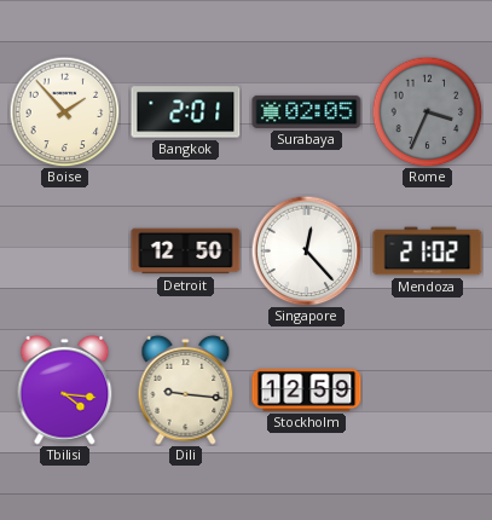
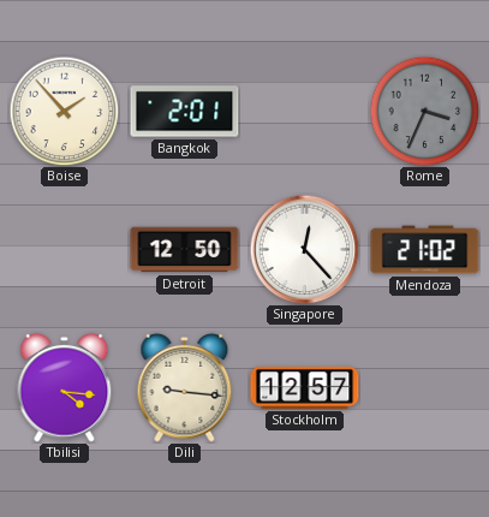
Surabaya: 02:05 -> none
Stockholm: 12:59 -> 12:57
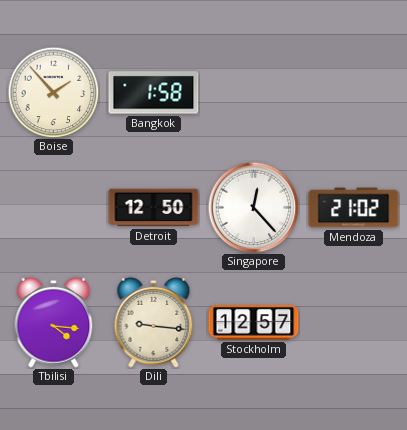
Bangkok: 2:01 -> 1:58
Rome: 3:34 -> none
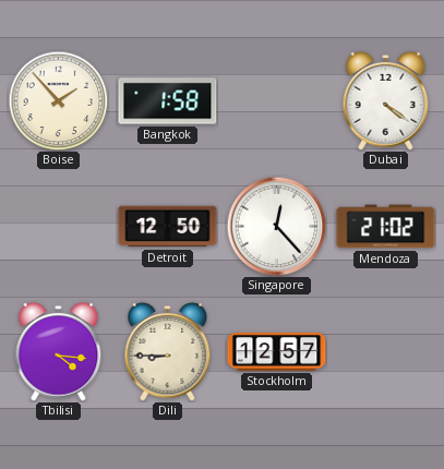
Dubai: none -> 4:21
Dili: 9:16 -> 8:45
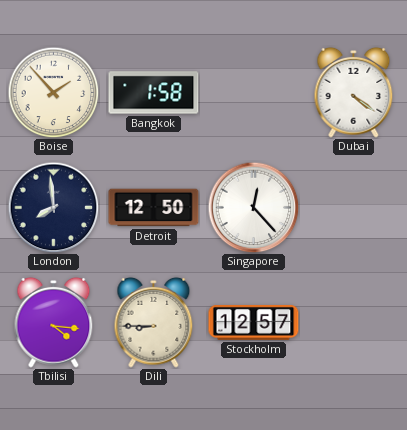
London: none -> 7:59
Mendoza: 21:02 -> none
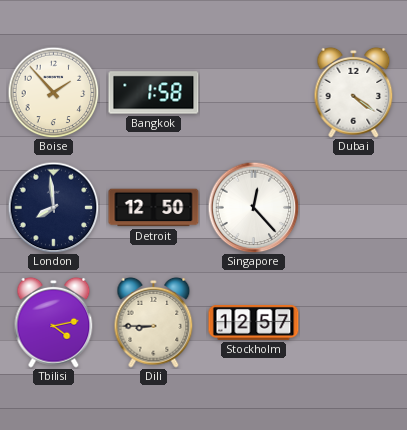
Tbilisi: 4:16 -> 4:13
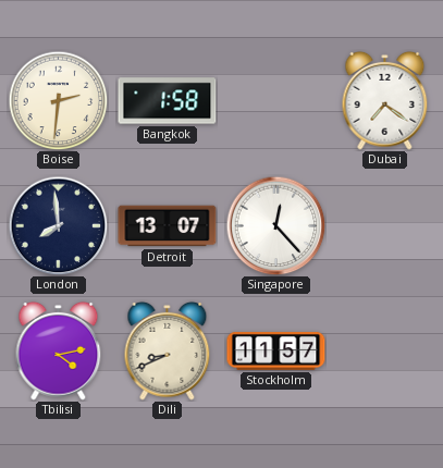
Boise: 1:53 -> 2:31
Dubai: 4:21 -> 7:21
Detroit: 12:50 -> 13:07
Dili: 8:45 -> 8:41
Stockholm: 12:57 -> 11:57
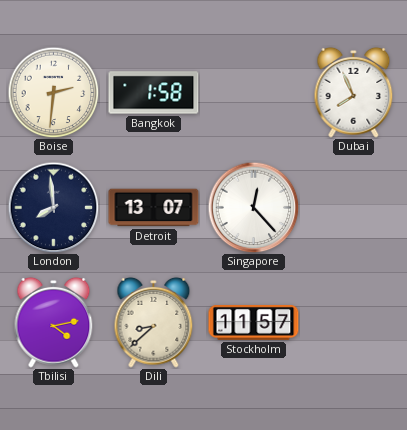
Dubai: 7:21 -> 7:56
Dili: 8:41 -> 8:38
